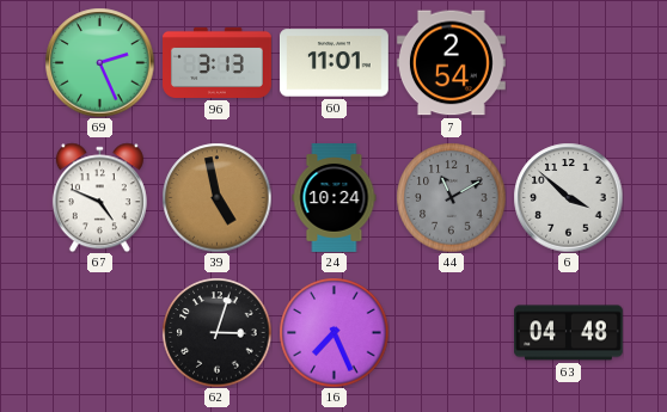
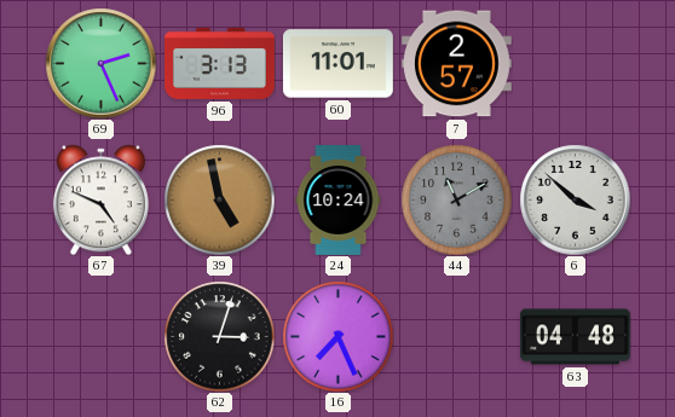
7: 2:54 -> 2:57
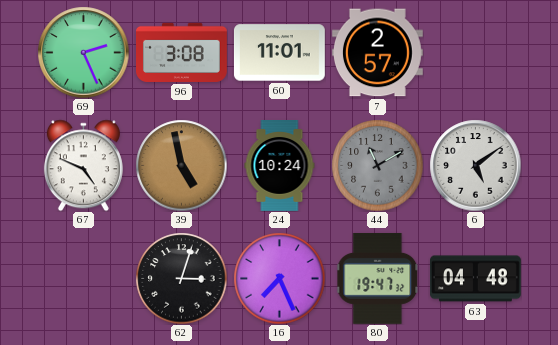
96: 3:13 -> 3:08
6: 3:52 -> 5:09
80: none -> 19:47
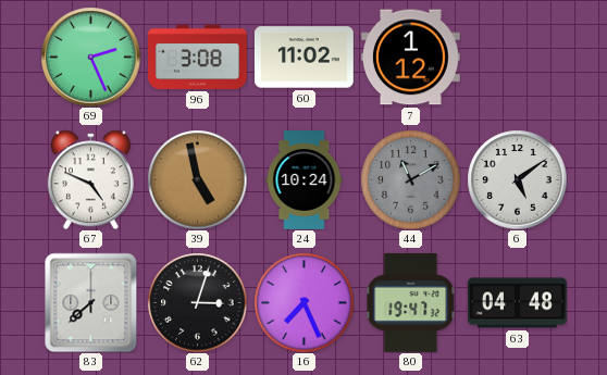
60: 11:01 -> 11:02
7: 2:57 -> 1:12
83: none -> 7:38
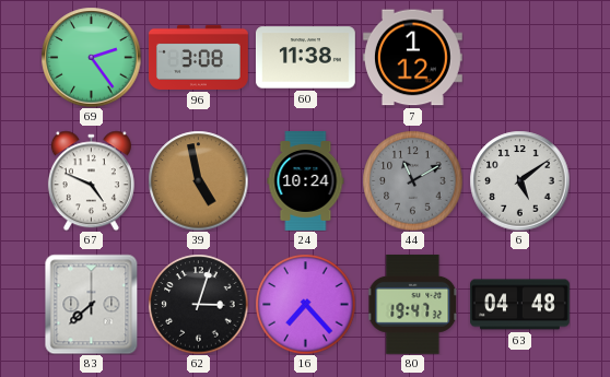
69: 2:26 -> 2:24
60: 11:02 -> 11:38
16: 7:26 -> 7:23
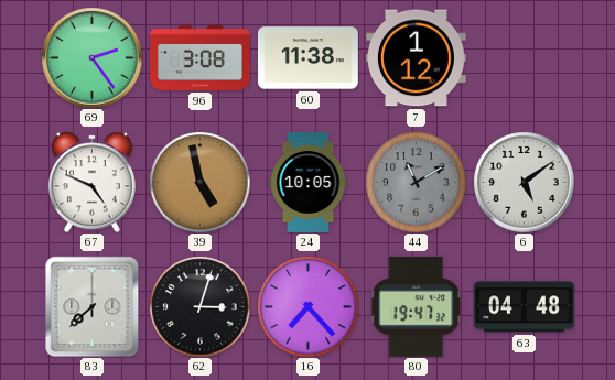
24: 10:24 -> 10:05
